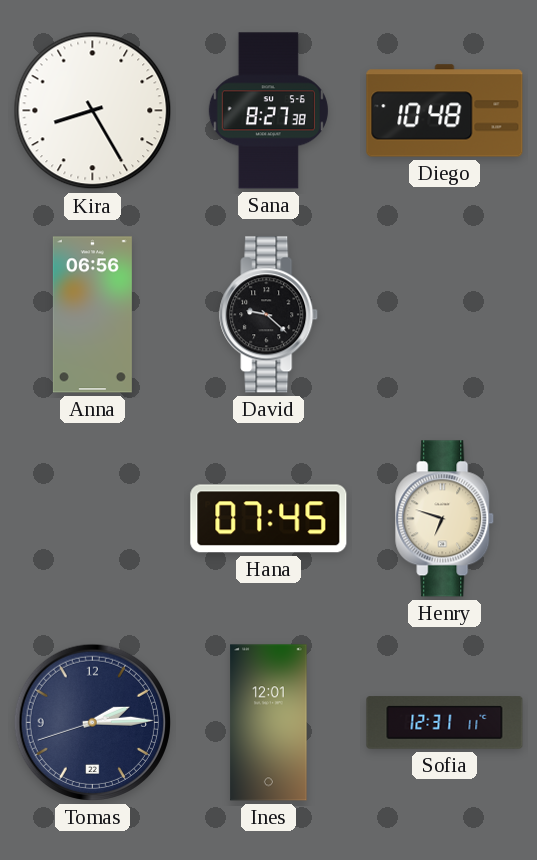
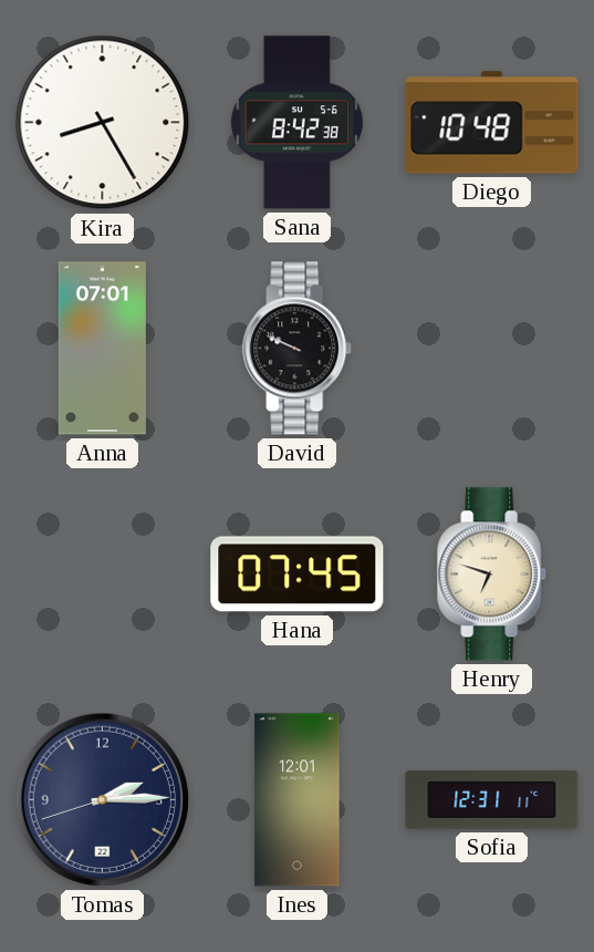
Sana: 8:27 -> 8:42
Anna: 06:56 -> 07:01
David: 9:22 -> 9:49
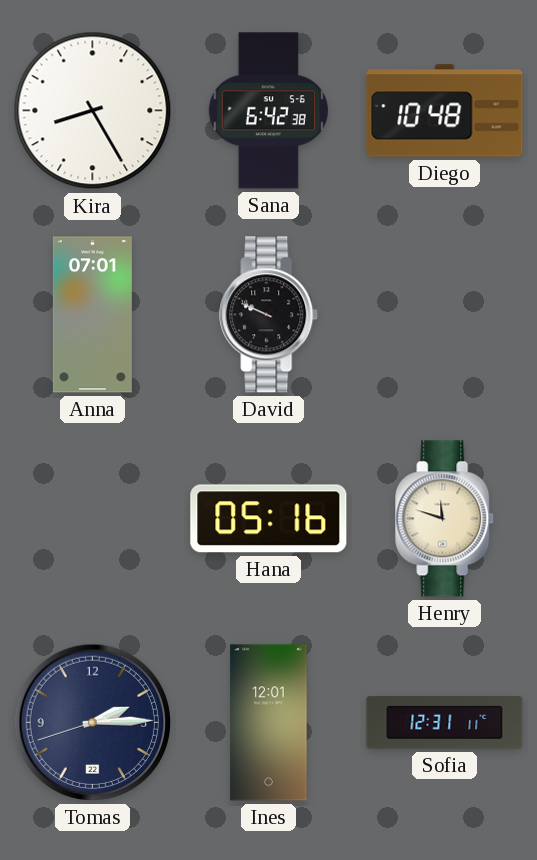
Sana: 8:42 -> 6:42
Hana: 07:45 -> 05:16
Henry: 6:48 -> 11:48
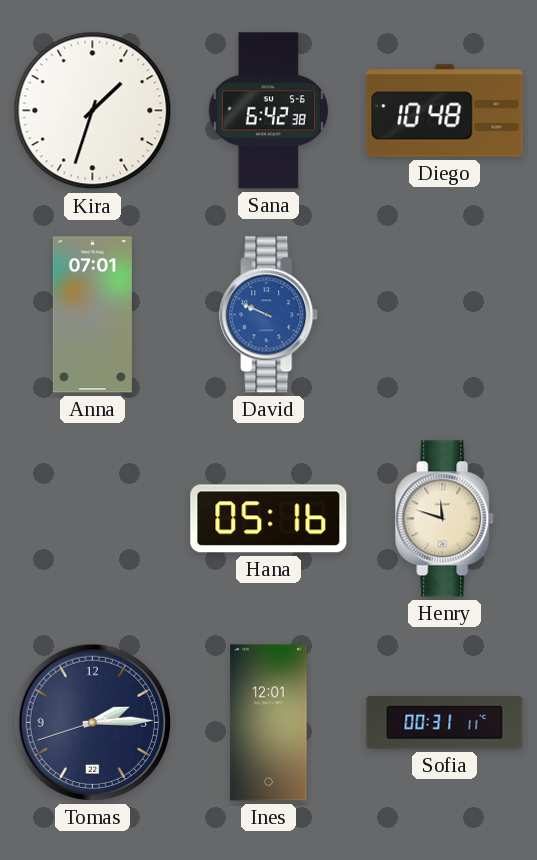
Kira: 8:25 -> 1:33
David dial: black -> blue
Sofia: 12:31 -> 00:31
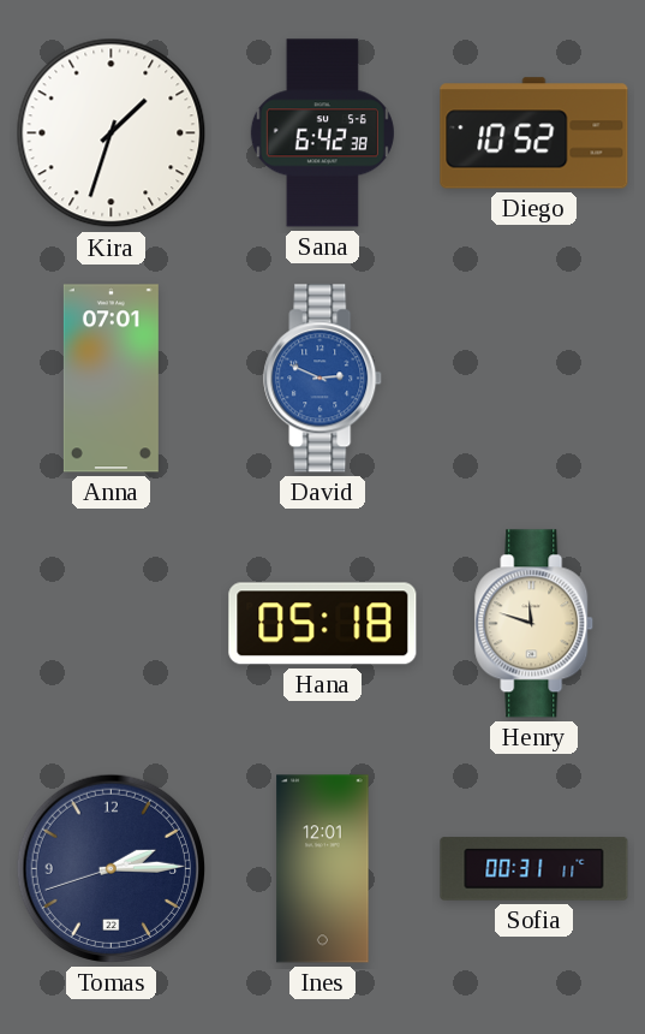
Diego: 10:48 -> 10:52
David: 9:49 -> 2:49
Hana: 05:16 -> 05:18
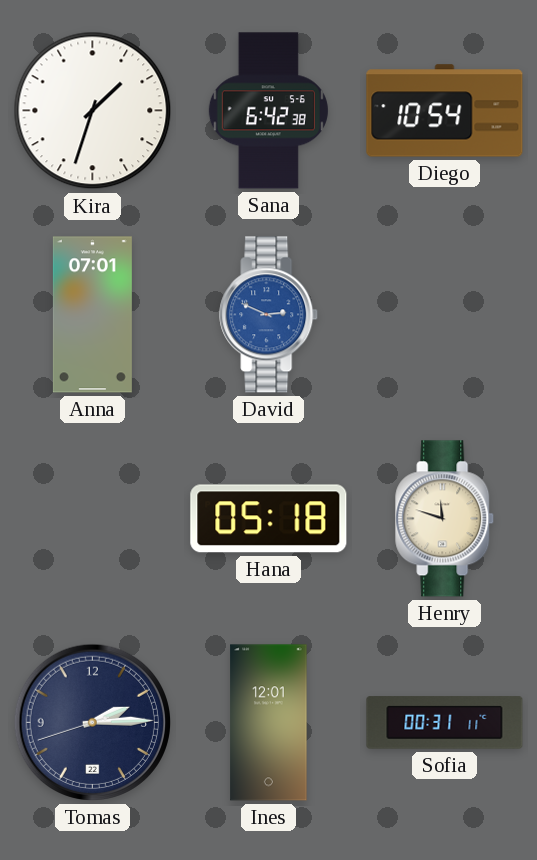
Diego: 10:52 -> 10:54
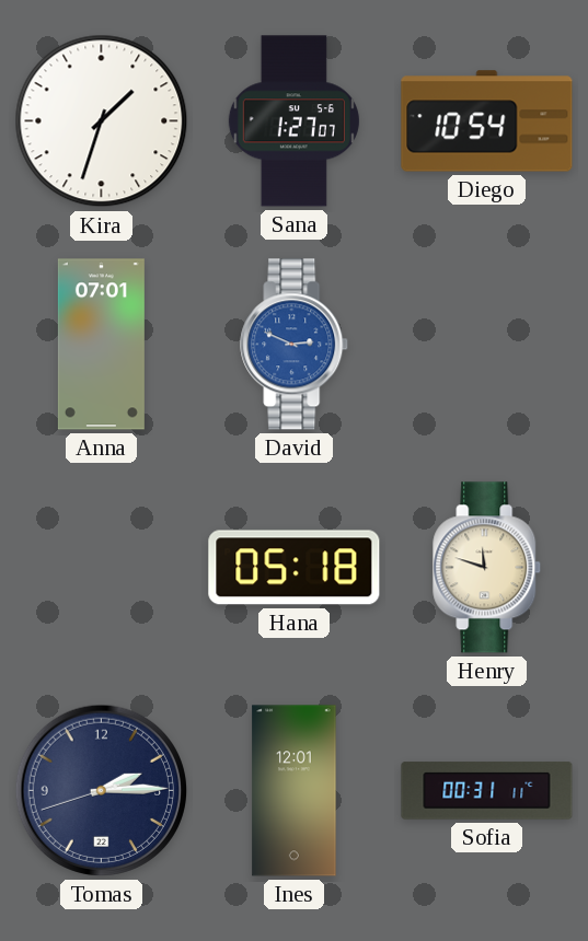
Sana: 6:42 -> 1:27
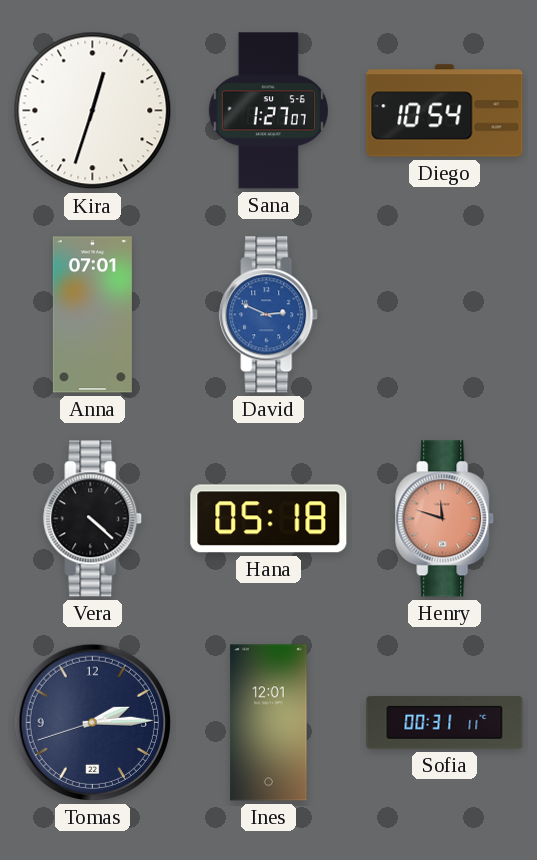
Kira: 1:33 -> 12:33
Vera: none -> 4:22
Henry dial: cream -> salmon
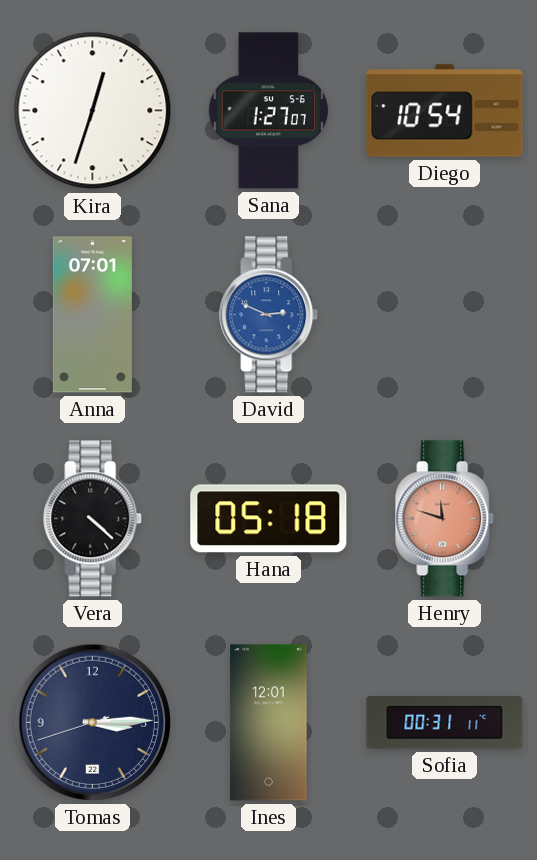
Tomas: 2:14 -> 3:14
